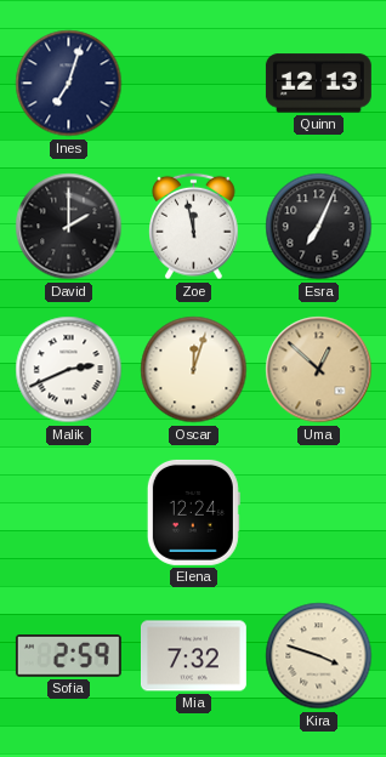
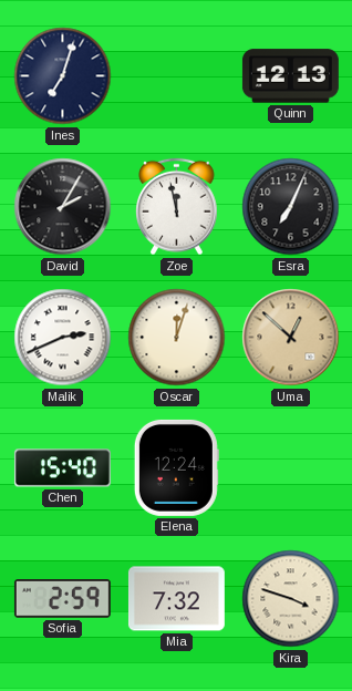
David: 2:00 -> 2:05
Chen: none -> 15:40
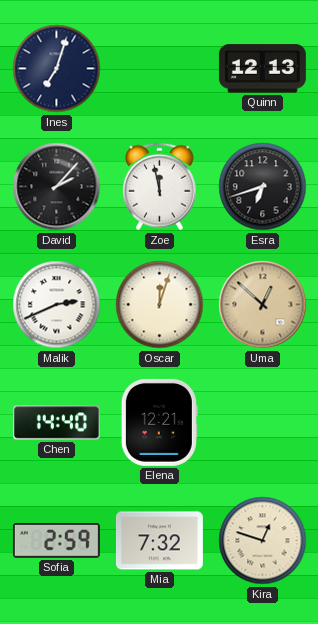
David: 2:05 -> 2:07
Esra: 7:04 -> 6:42
Chen: 15:40 -> 14:40
Elena: 12:24 -> 12:21
Kira: 3:48 -> 12:48
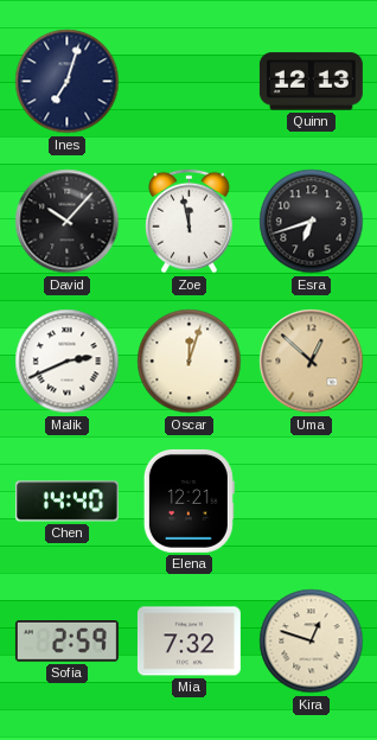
David: 2:07 -> 10:07
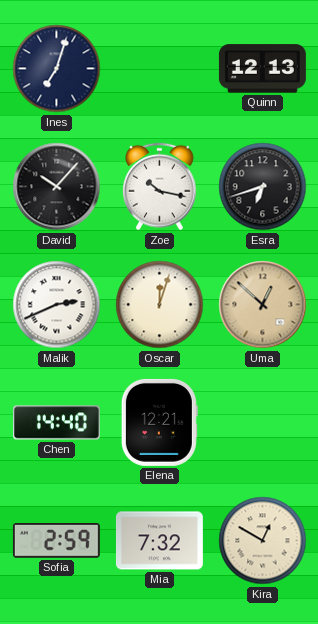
Zoe: 11:58 -> 10:17
Kira: 12:48 -> 12:50
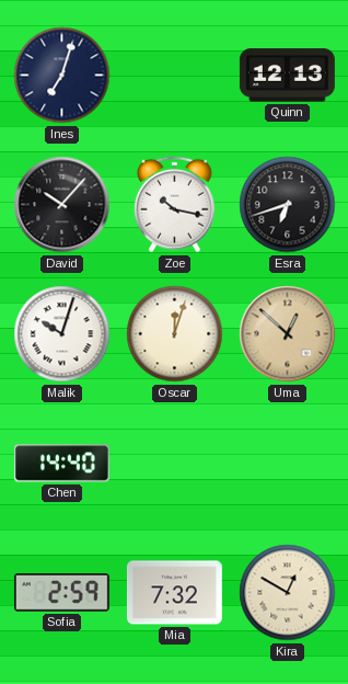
Malik: 2:41 -> 10:03
Elena: 12:21 -> none
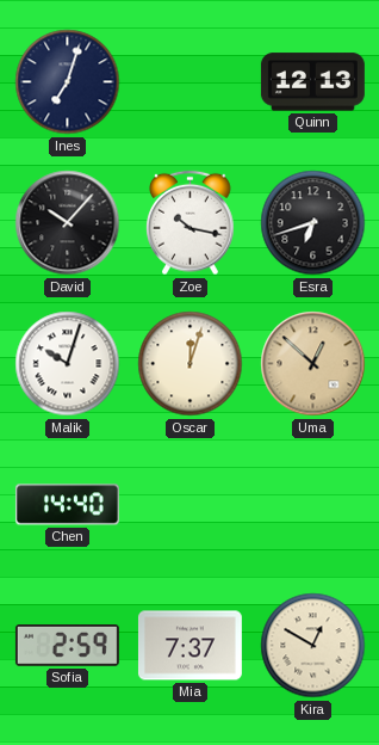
Mia: 7:32 -> 7:37
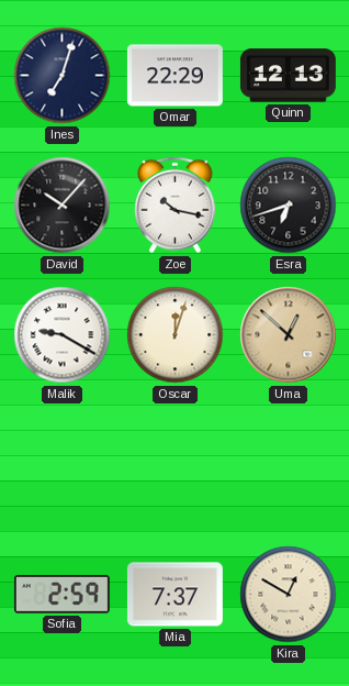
Omar: none -> 22:29
Malik: 10:03 -> 9:20
Chen: 14:40 -> none
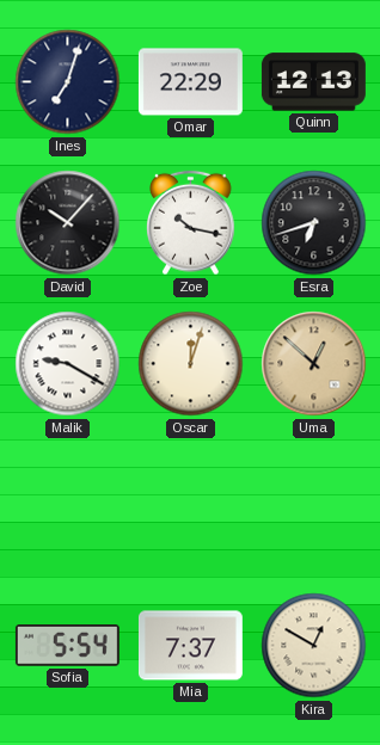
Sofia: 2:59 -> 5:54
